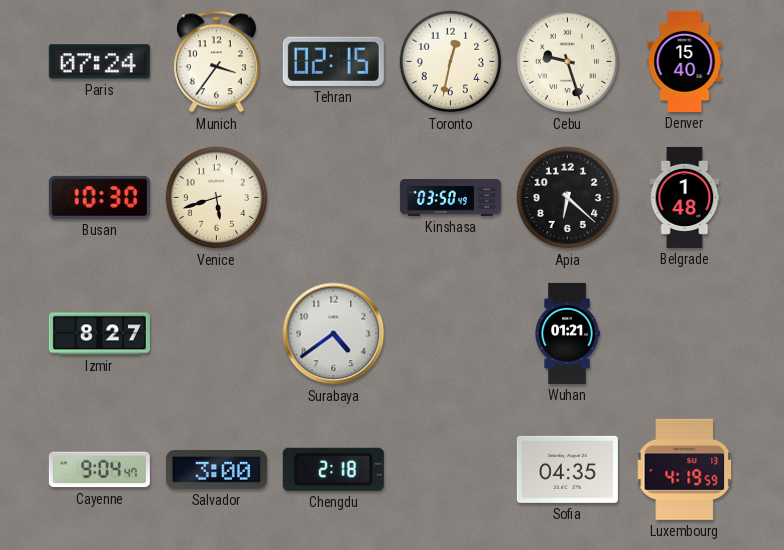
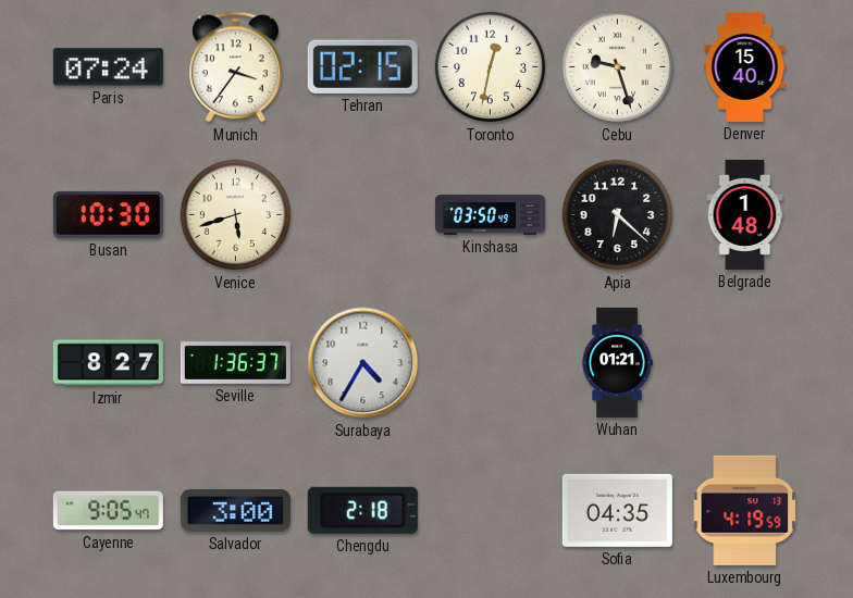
Seville: none -> 1:36
Surabaya: 4:39 -> 4:35
Cayenne: 9:04 -> 9:05
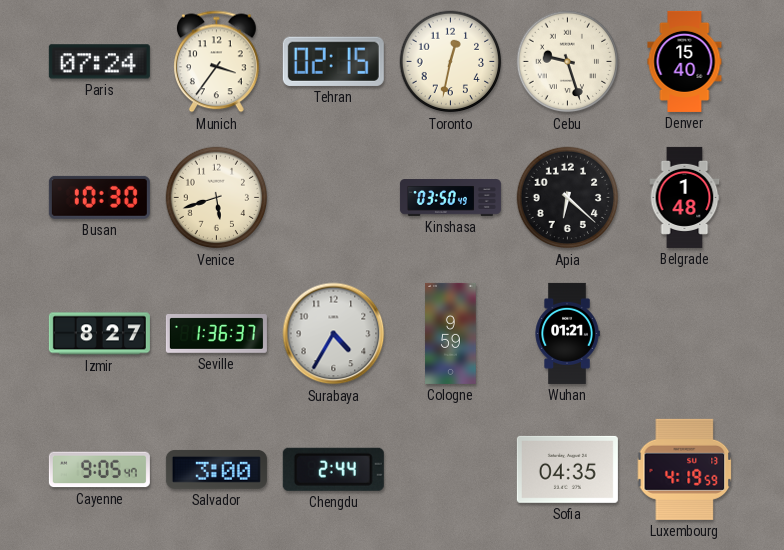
Cologne: none -> 9:59
Chengdu: 2:18 -> 2:44
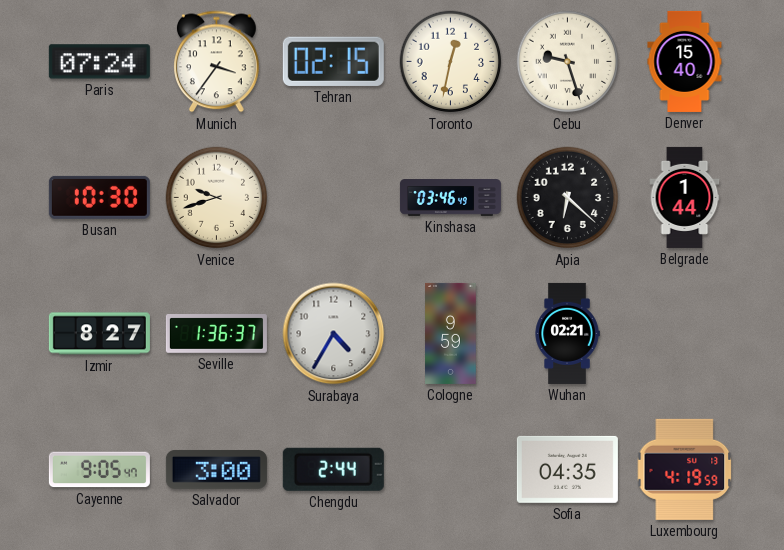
Venice: 5:42 -> 9:42
Kinshasa: 03:50 -> 03:46
Belgrade: 1:48 -> 1:44
Wuhan: 01:21 -> 02:21
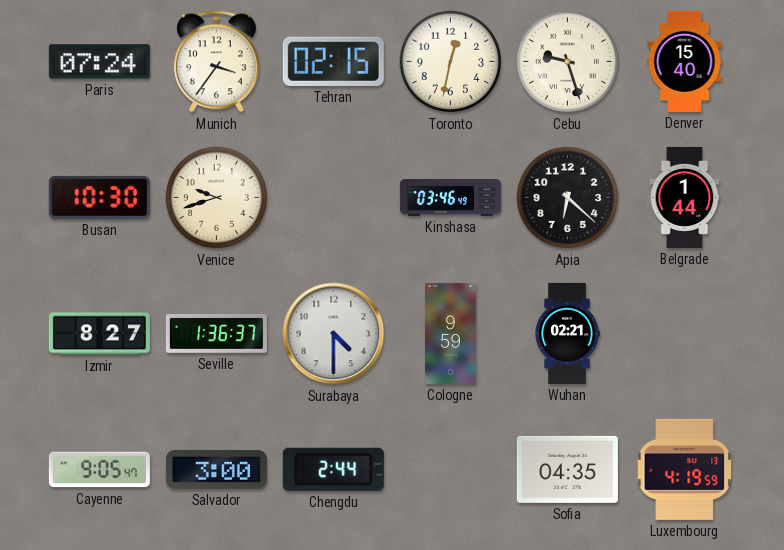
Surabaya: 4:35 -> 4:30
